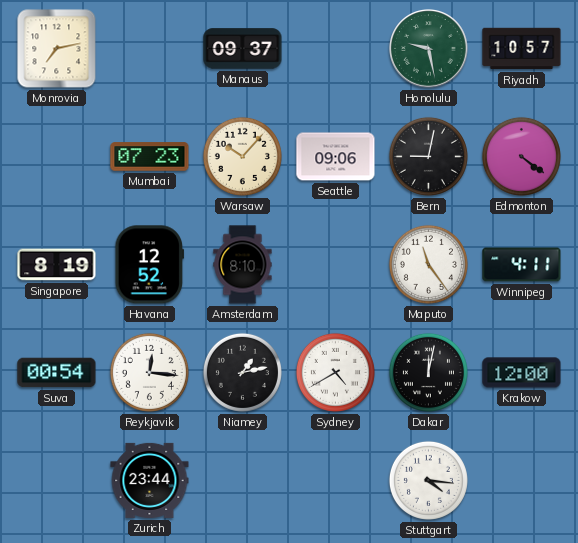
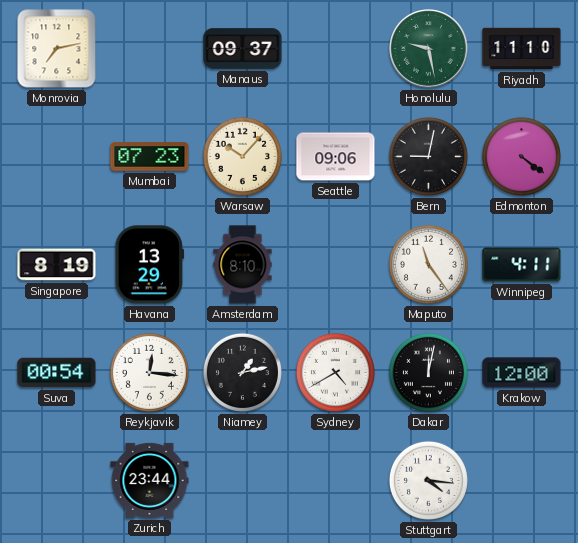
Riyadh: 10:57 -> 11:10
Havana: 12:52 -> 13:29
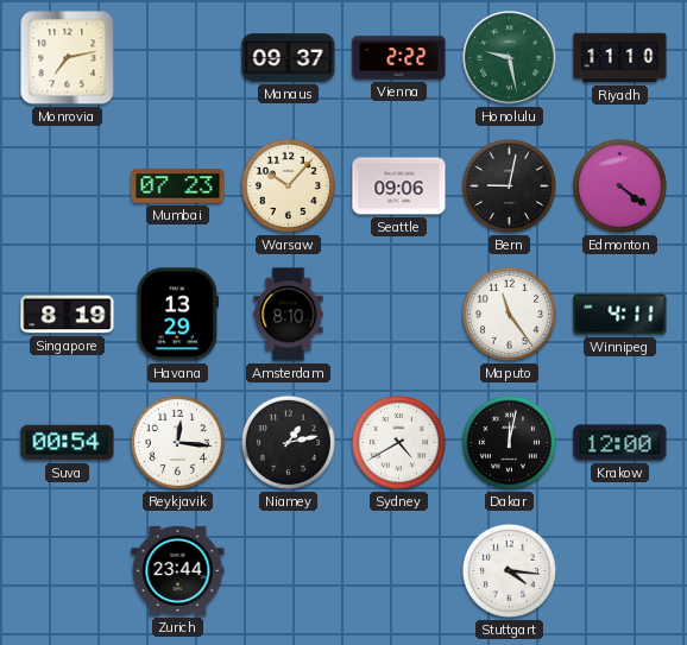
Vienna: none -> 2:22
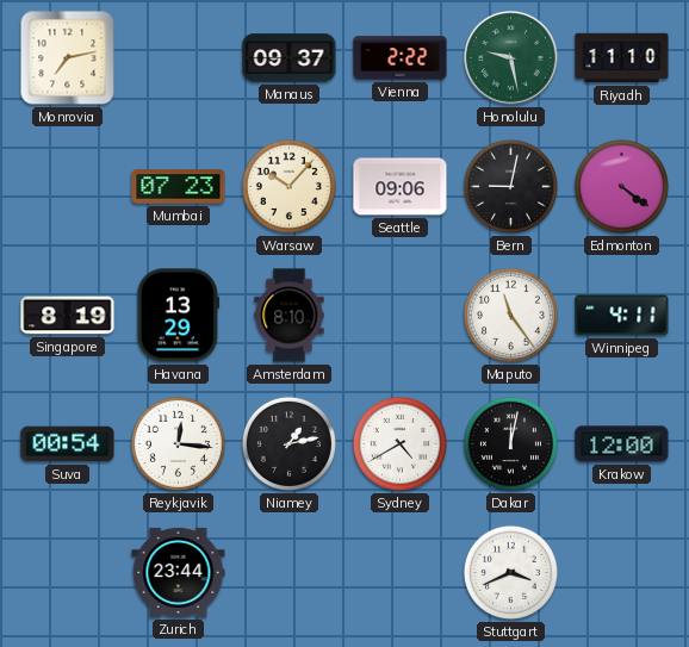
Stuttgart: 4:16 -> 3:41
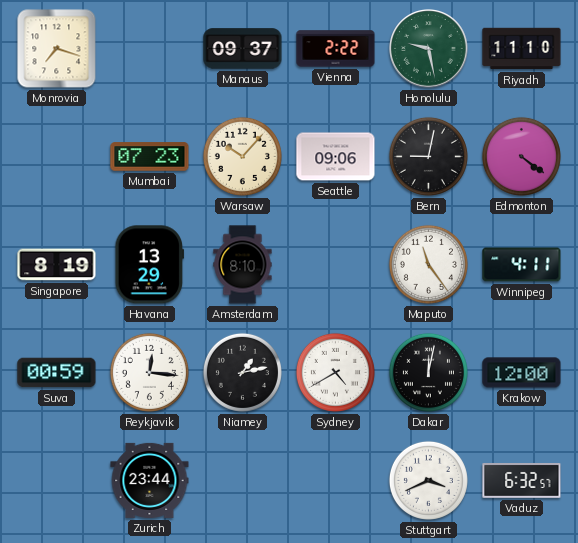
Monrovia: 7:13 -> 7:18
Suva: 00:54 -> 00:59
Vaduz: none -> 6:32
